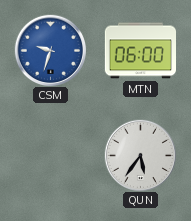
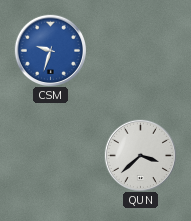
MTN: 06:00 -> none
QUN: 5:36 -> 3:38
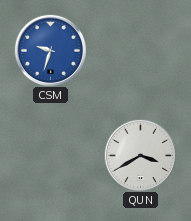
QUN: 3:38 -> 3:40
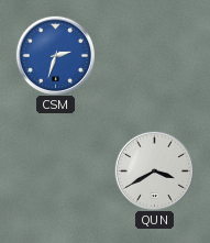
CSM: 9:33 -> 2:33
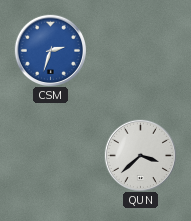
QUN: 3:40 -> 3:38
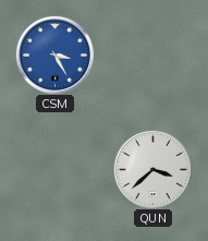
CSM: 2:33 -> 3:25
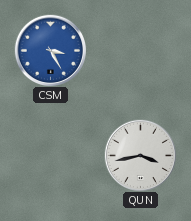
QUN: 3:38 -> 3:43
